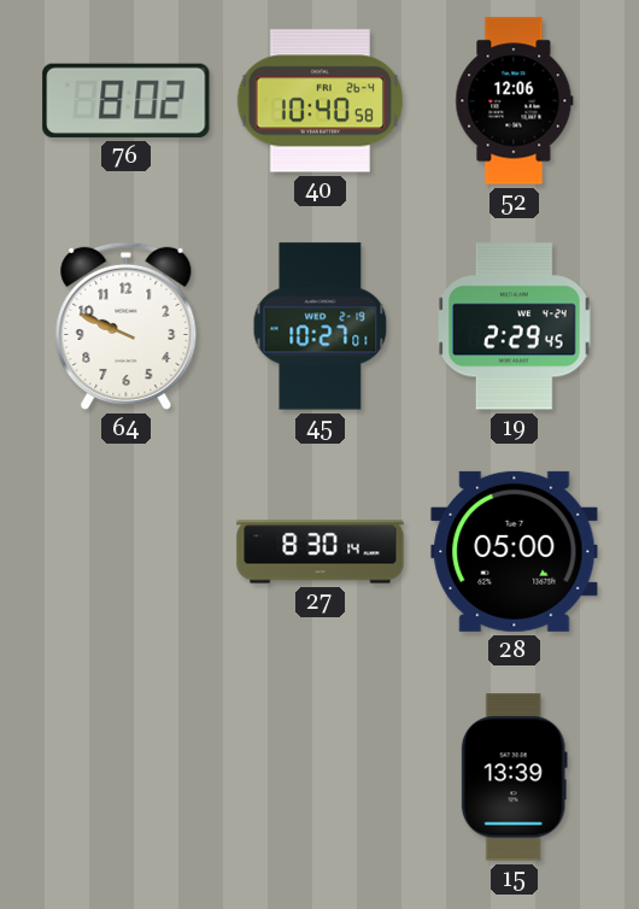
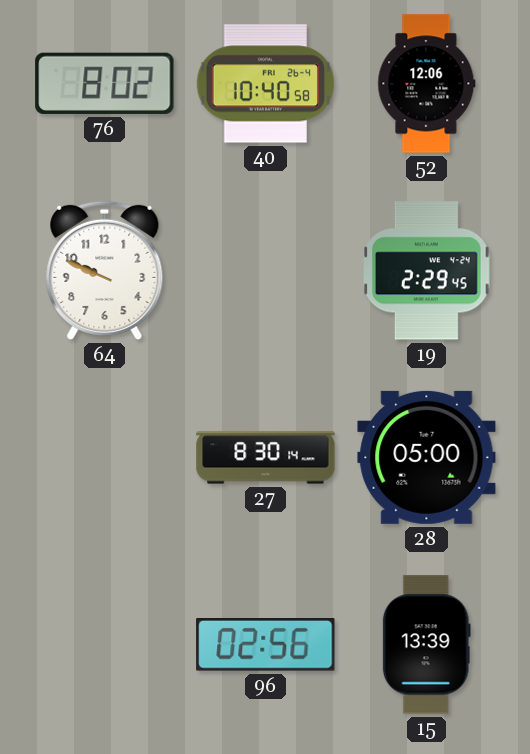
45: 10:27 -> none
96: none -> 02:56
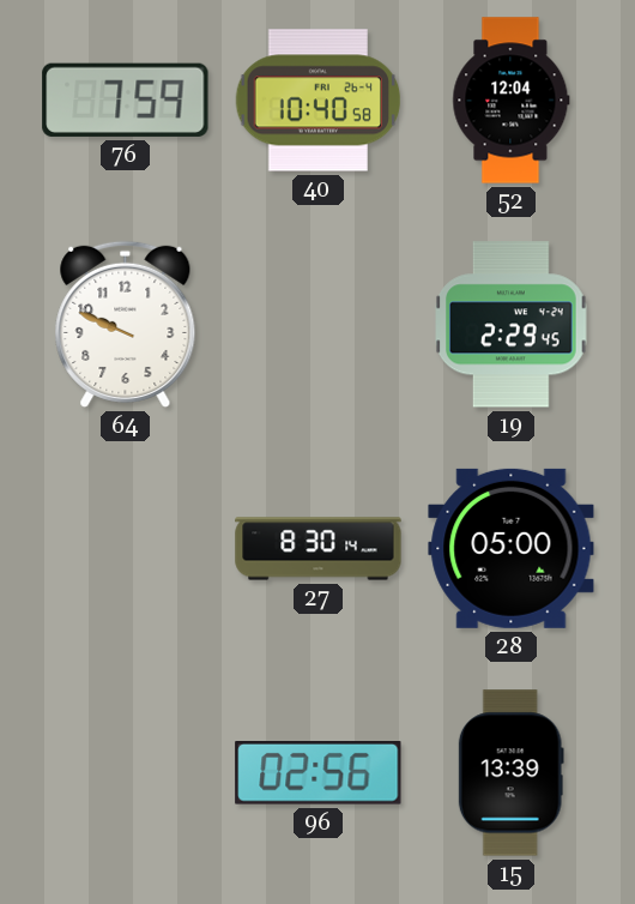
76: 8:02 -> 7:59
52: 12:06 -> 12:04
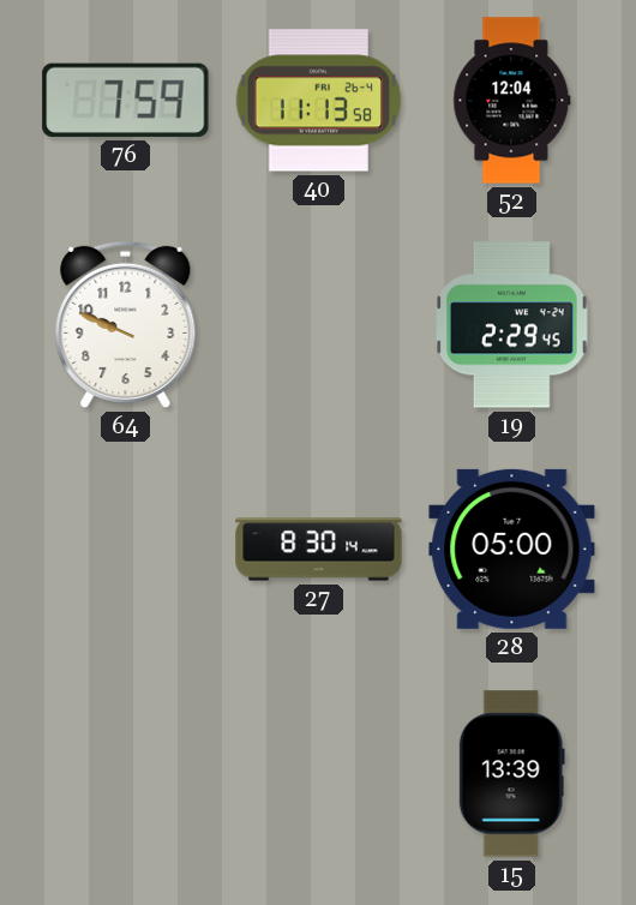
40: 10:40 -> 11:13
96: 02:56 -> none
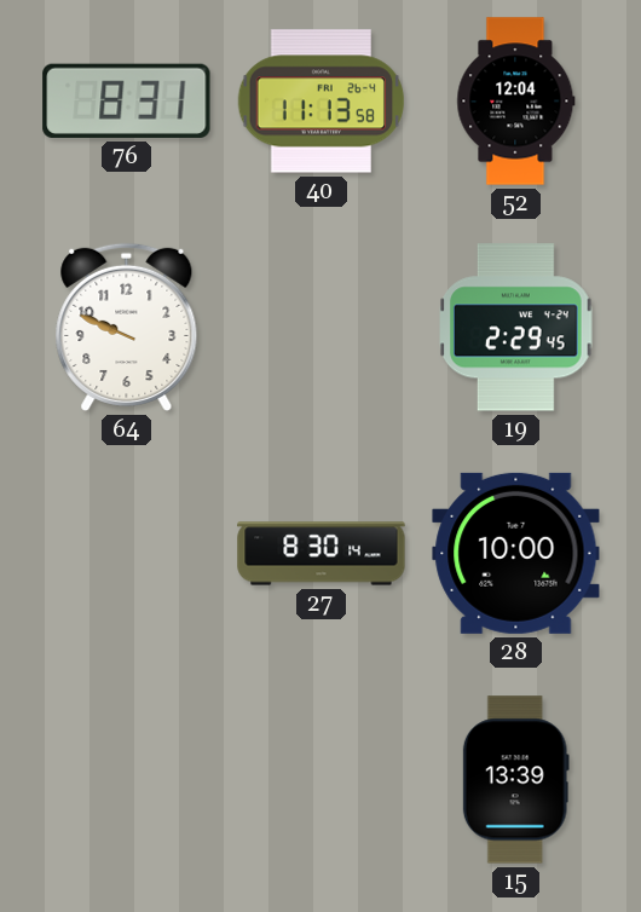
76: 7:59 -> 8:31
28: 05:00 -> 10:00
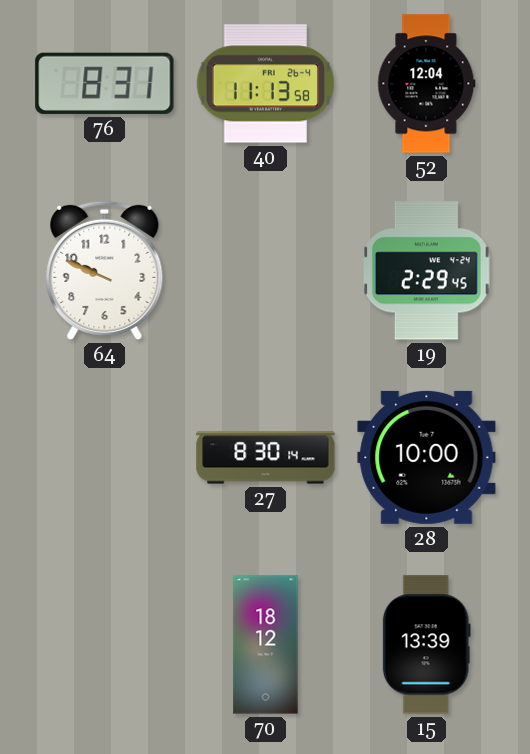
70: none -> 18:12
